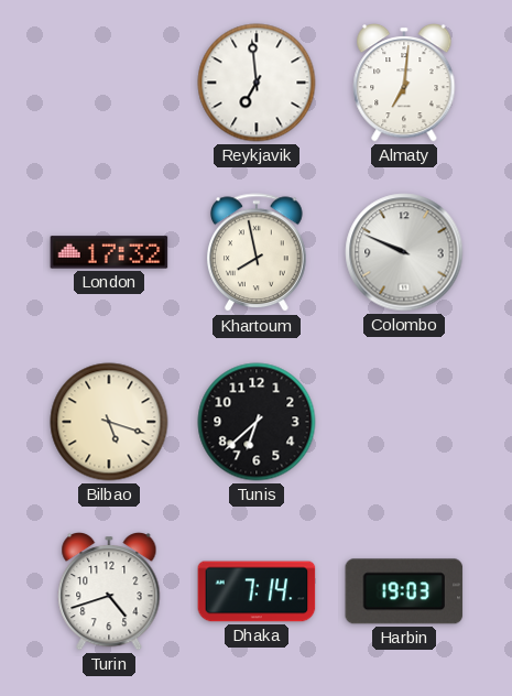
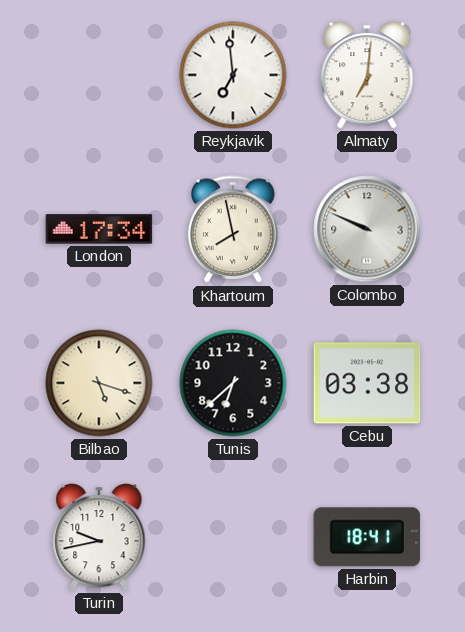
London: 17:32 -> 17:34
Cebu: none -> 03:38
Turin: 4:42 -> 9:43
Dhaka: 7:14 -> none
Harbin: 19:03 -> 18:41
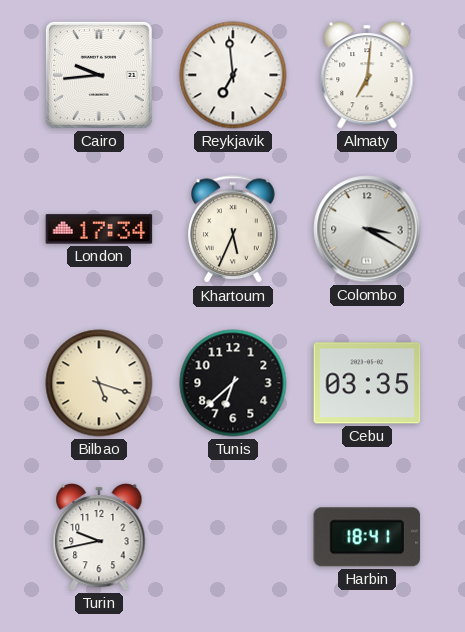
Cairo: none -> 9:44
Khartoum: 7:58 -> 5:34
Colombo: 9:49 -> 3:20
Cebu: 03:38 -> 03:35
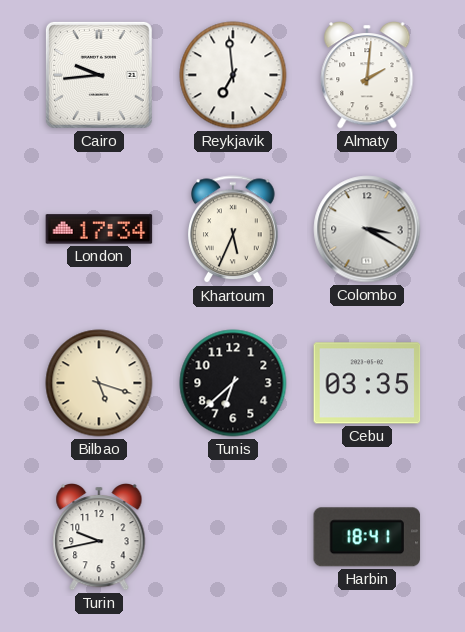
Almaty: 7:01 -> 2:01
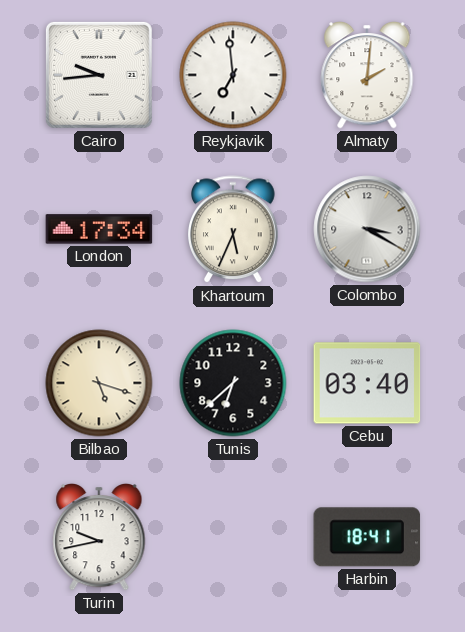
Cebu: 03:35 -> 03:40
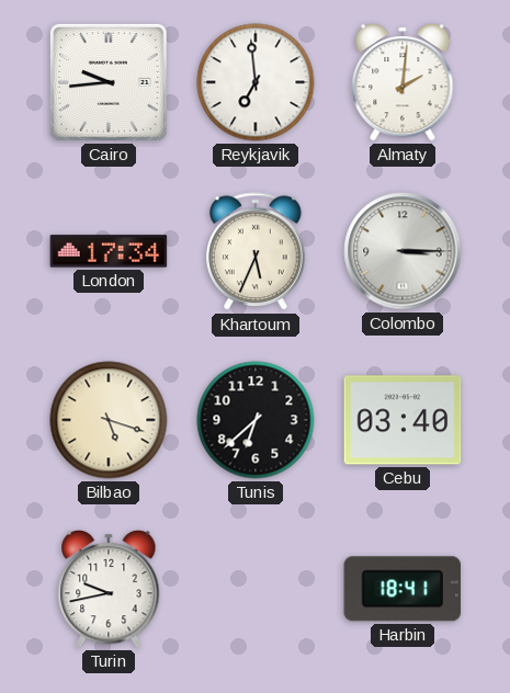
Colombo: 3:20 -> 3:15
